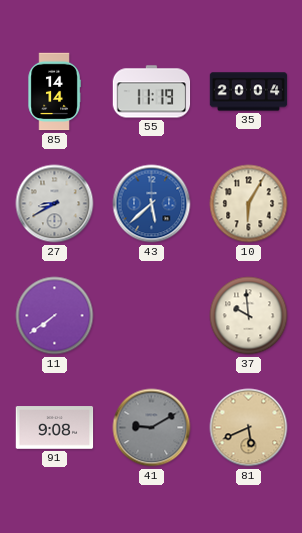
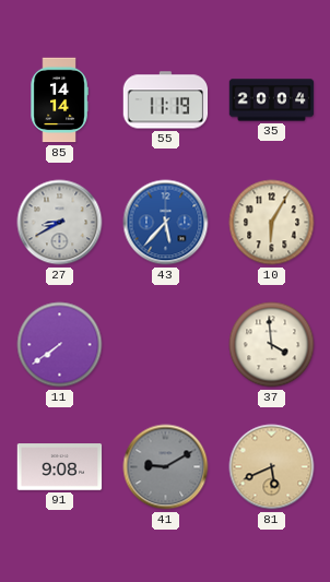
43: 5:38 -> 5:37
37: 9:59 -> 3:59
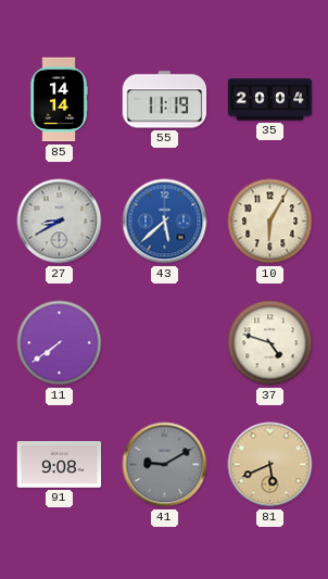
43: 5:37 -> 5:38
37: 3:59 -> 4:48
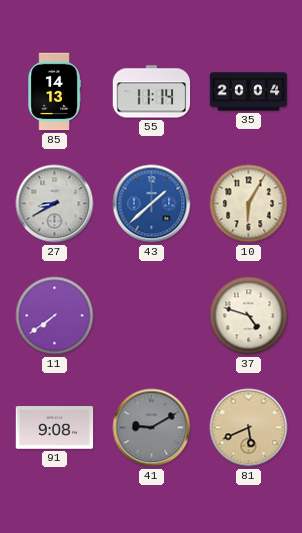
85: 14:14 -> 14:13
55: 11:19 -> 11:14
43: 5:38 -> 1:38
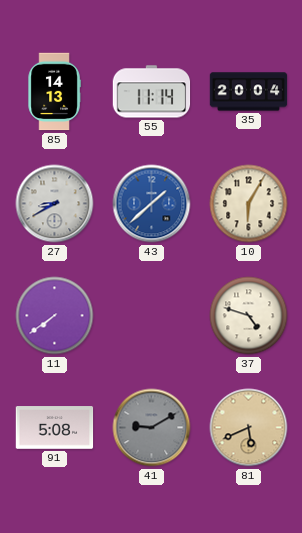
91: 9:08 -> 5:08
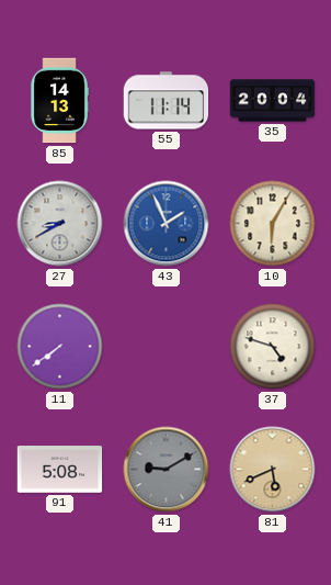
43: 1:38 -> 1:56
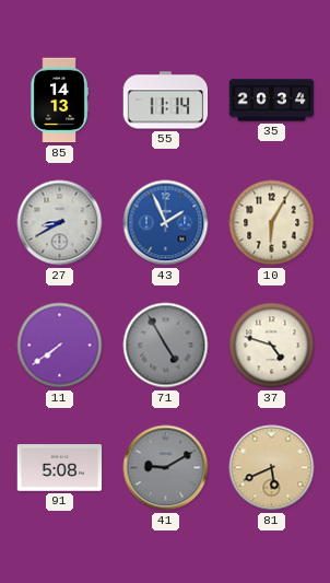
35: 20:04 -> 20:34
71: none -> 4:55
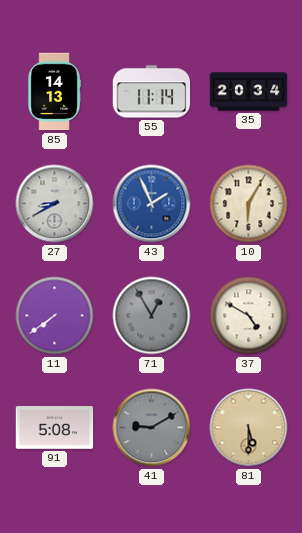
71: 4:55 -> 12:55
37: 4:48 -> 4:50
81: 5:41 -> 5:30
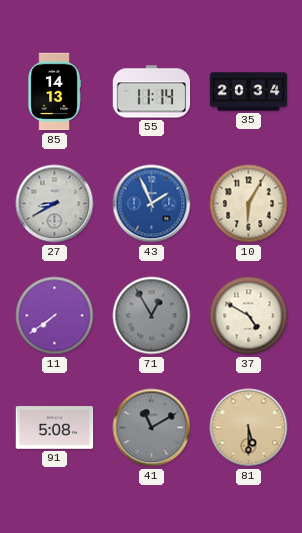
41: 9:10 -> 11:10
